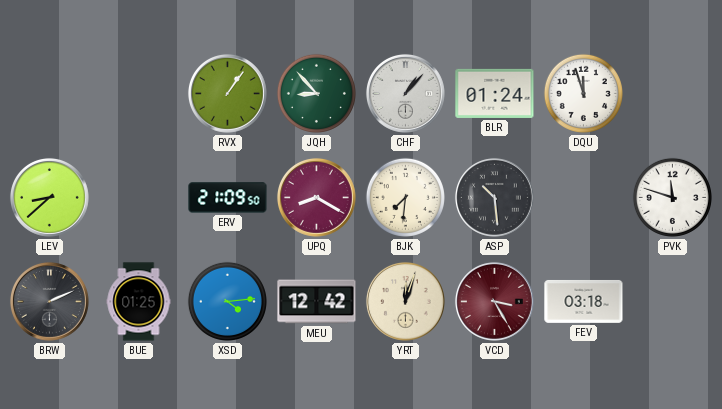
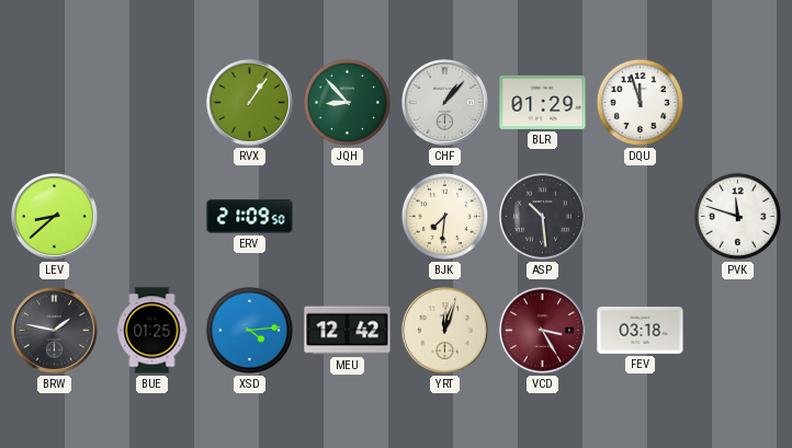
BLR: 01:24 -> 01:29
UPQ: 8:20 -> none
BRW: 2:11 -> 1:47
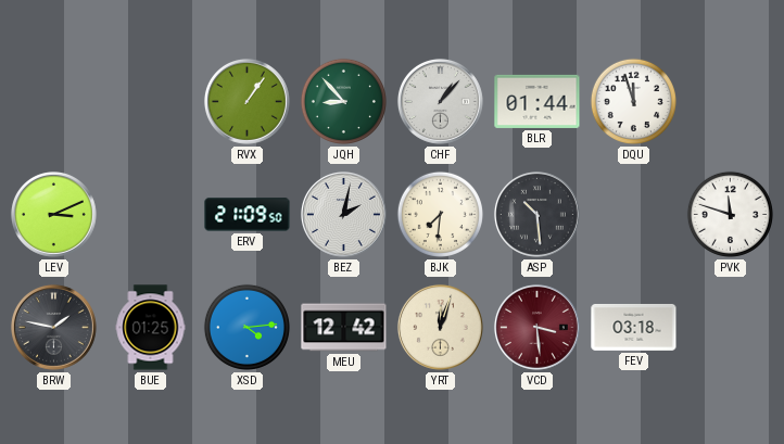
BLR: 01:29 -> 01:44
LEV: 8:38 -> 3:11
BEZ: none -> 2:02
VCD: 3:25 -> 3:29
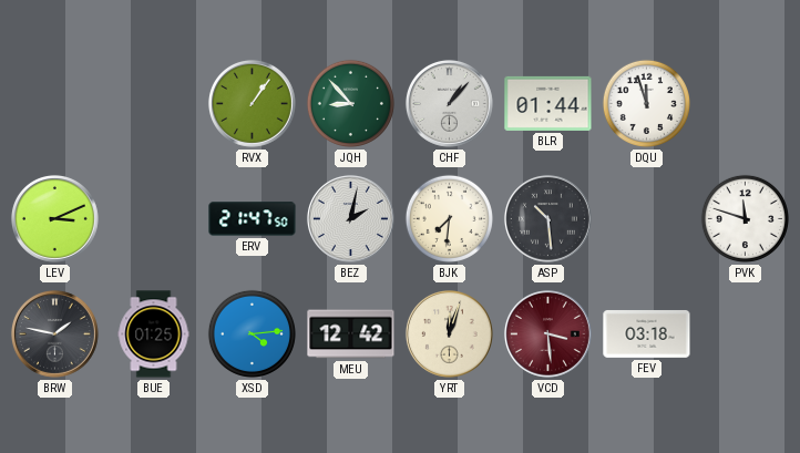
ERV: 21:09 -> 21:47
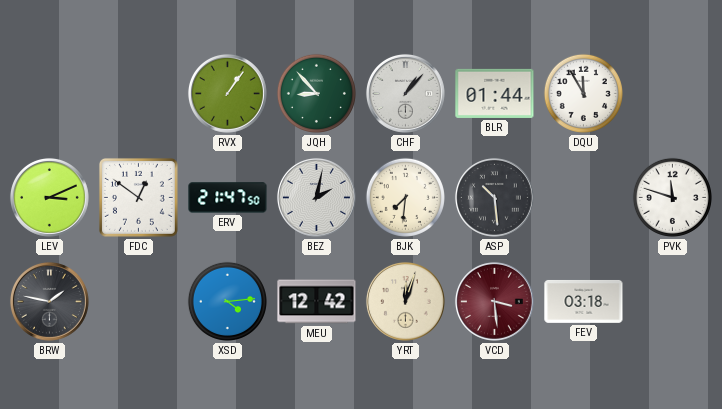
DQU: 11:57 -> 11:55
FDC: none -> 12:51
BUE: 01:25 -> none
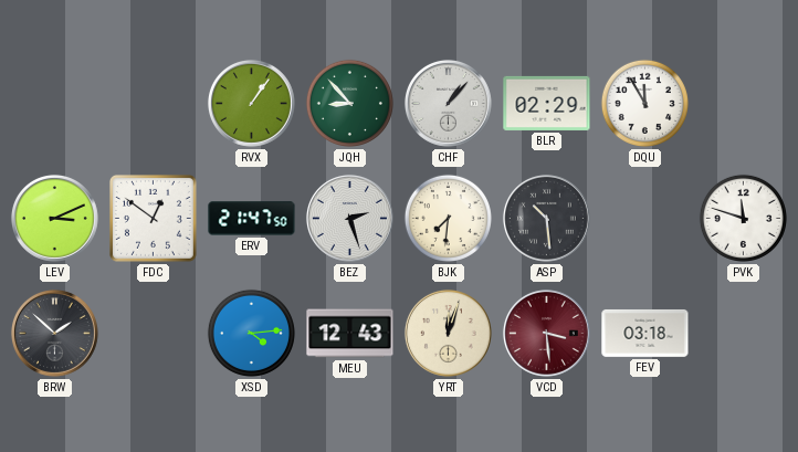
BLR: 01:44 -> 02:29
BEZ: 2:02 -> 2:27
BRW: 1:47 -> 1:52
MEU: 12:42 -> 12:43
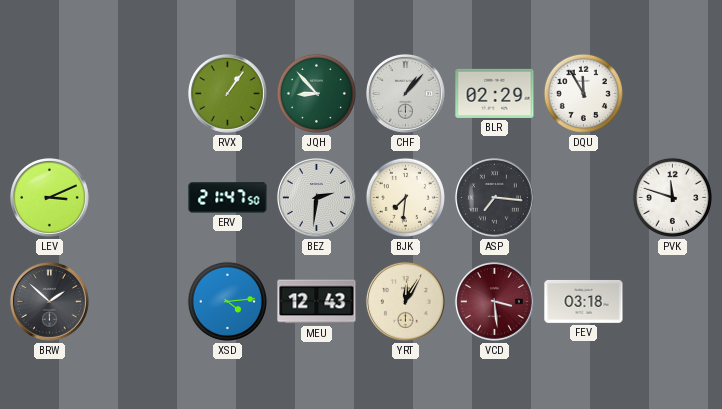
FDC: 12:51 -> none
BEZ: 2:27 -> 2:31
ASP: 10:29 -> 7:16
YRT: 12:03 -> 12:05
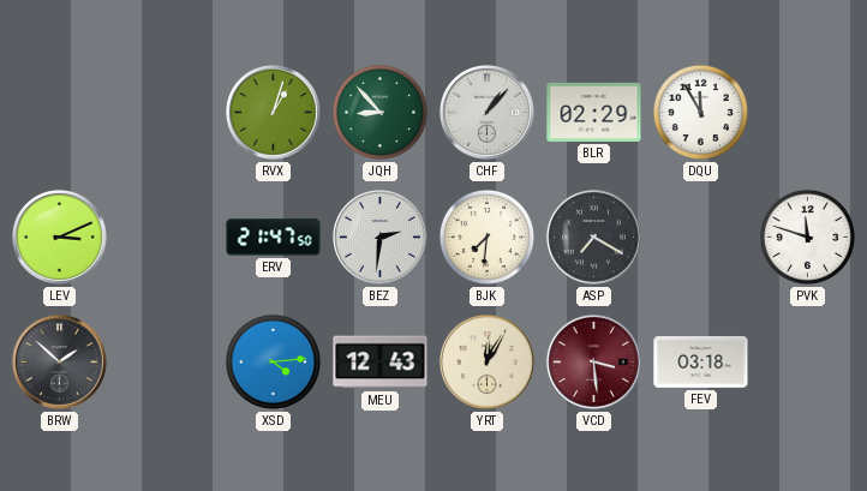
RVX: 1:06 -> 1:03
ASP: 7:16 -> 7:20
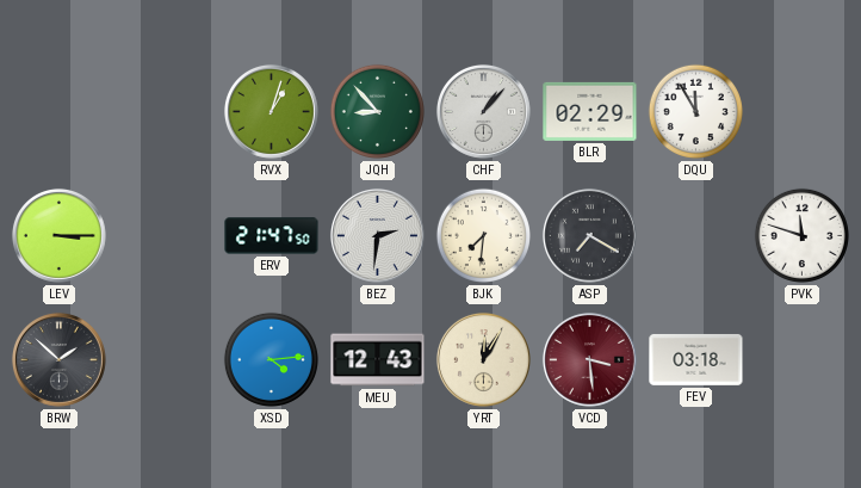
LEV: 3:11 -> 3:15
